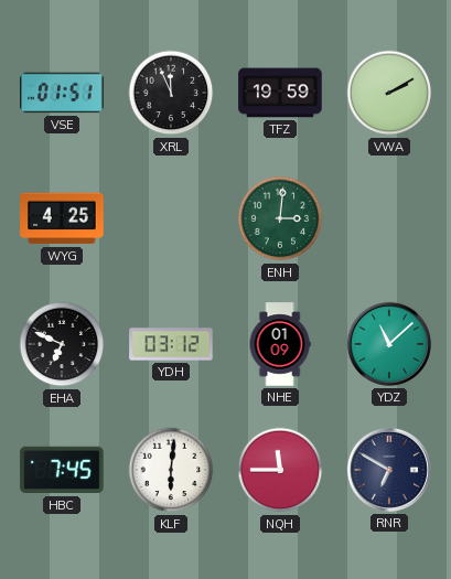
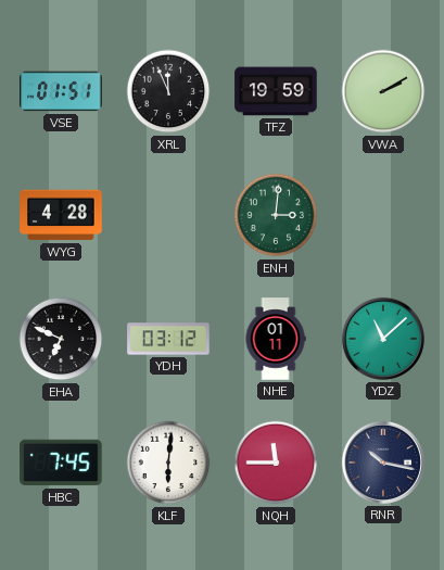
WYG: 4:25 -> 4:28
NHE: 01:09 -> 01:11
RNR: 6:50 -> 10:17
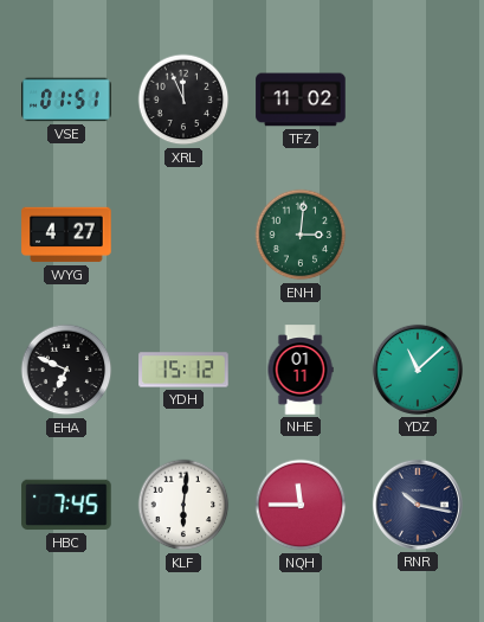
TFZ: 19:59 -> 11:02
VWA: 2:10 -> none
WYG: 4:28 -> 4:27
YDH: 03:12 -> 15:12
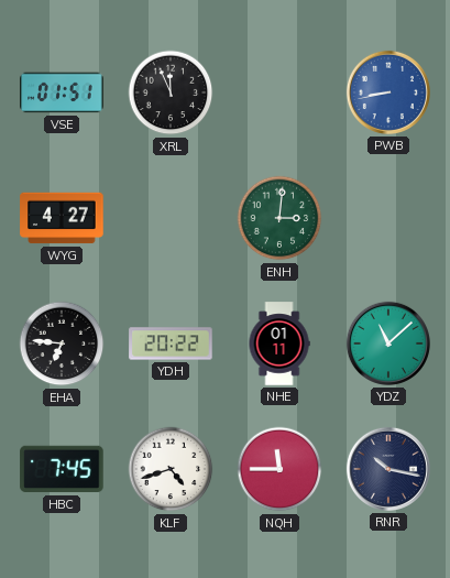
TFZ: 11:02 -> none
PWB: none -> 8:43
EHA: 6:49 -> 6:46
YDH: 15:12 -> 20:22
KLF: 6:01 -> 4:42
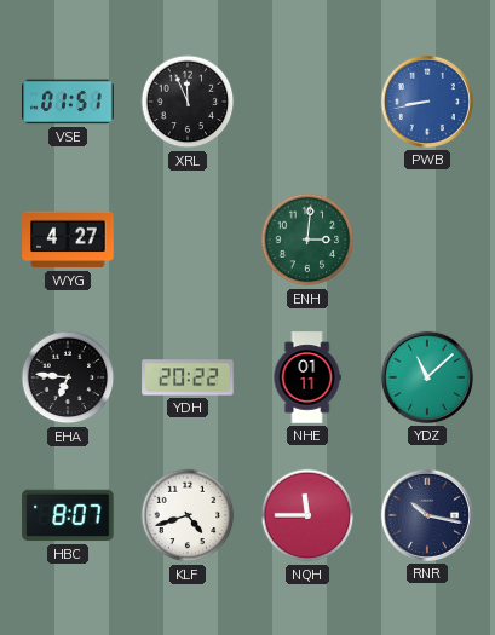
HBC: 7:45 -> 8:07
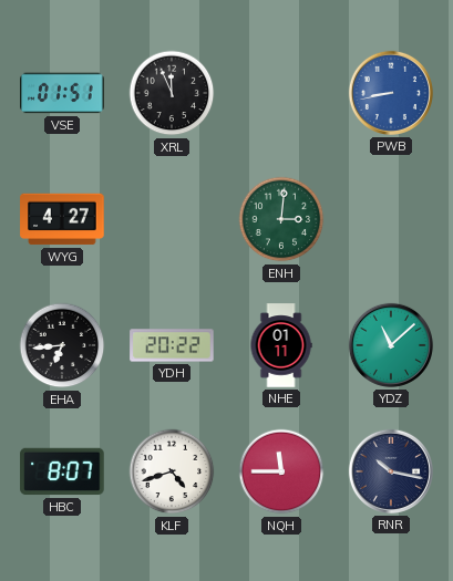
EHA: 6:46 -> 6:44
